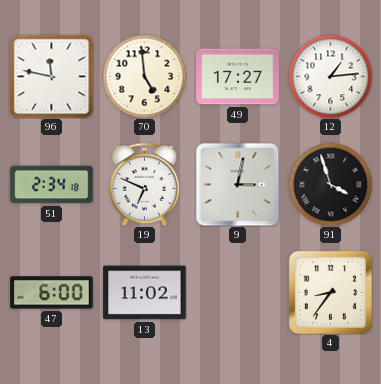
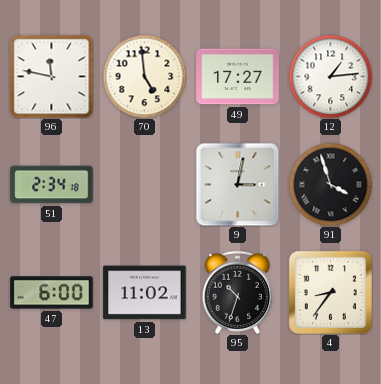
19: 6:49 -> none
95: none -> 10:33
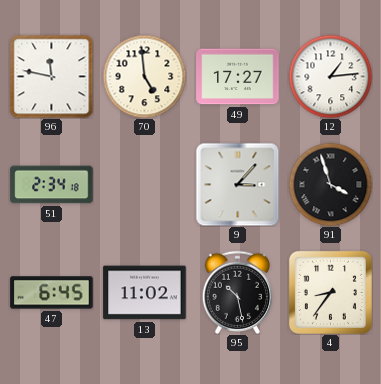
9: 3:02 -> 3:07
47: 6:00 -> 6:45
95: 10:33 -> 10:28
